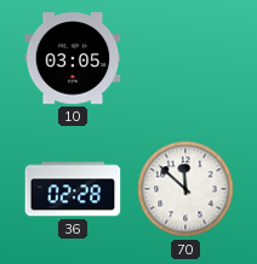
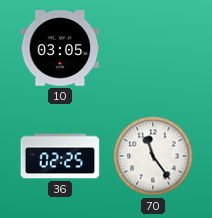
36: 02:28 -> 02:25
70: 11:52 -> 11:24
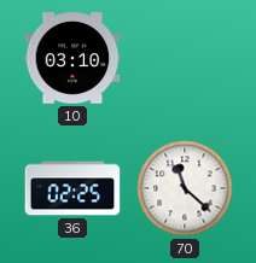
10: 03:05 -> 03:10
70: 11:24 -> 11:22
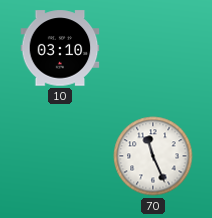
36: 02:25 -> none
70: 11:22 -> 11:26
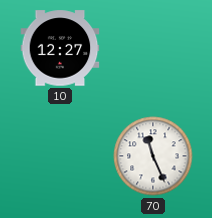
10: 03:10 -> 12:27
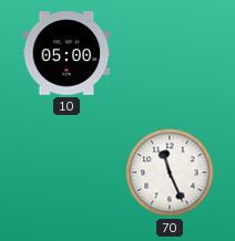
10: 12:27 -> 05:00
